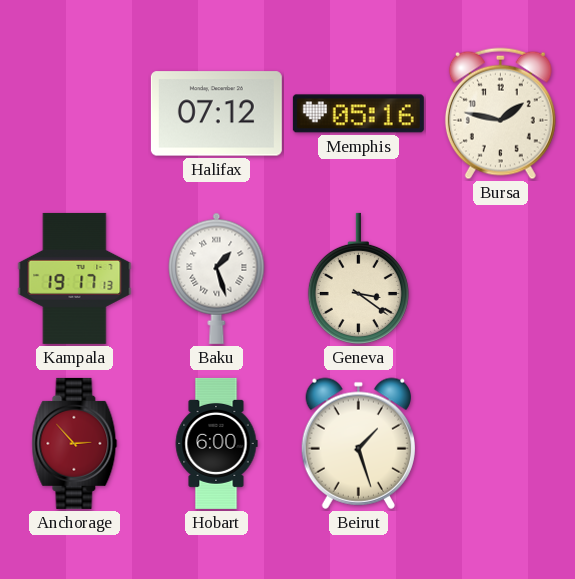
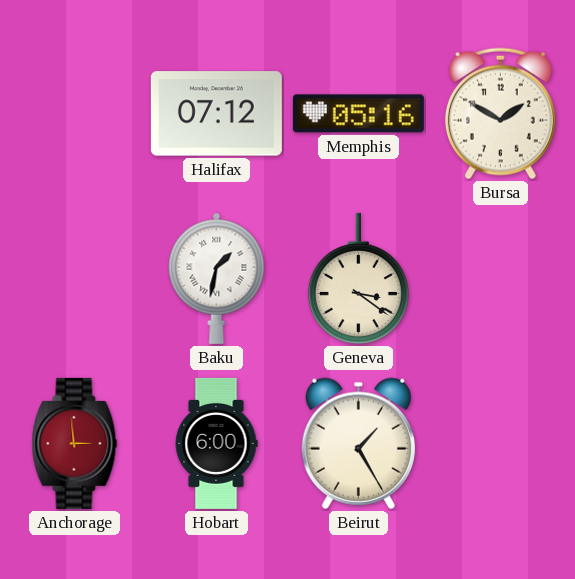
Bursa: 1:47 -> 1:50
Kampala: 19:17 -> none
Baku: 1:27 -> 1:32
Anchorage: 2:53 -> 2:59
Beirut: 1:27 -> 1:25
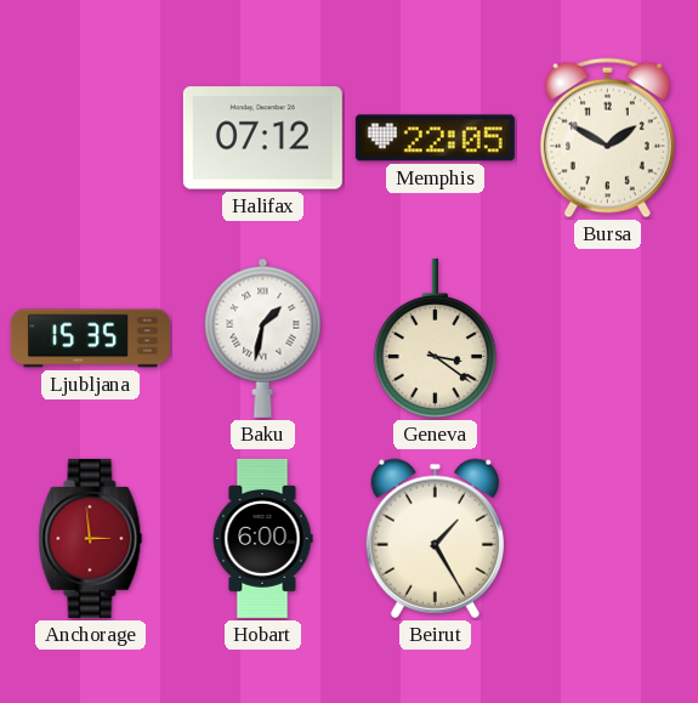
Memphis: 05:16 -> 22:05
Ljubljana: none -> 15:35
